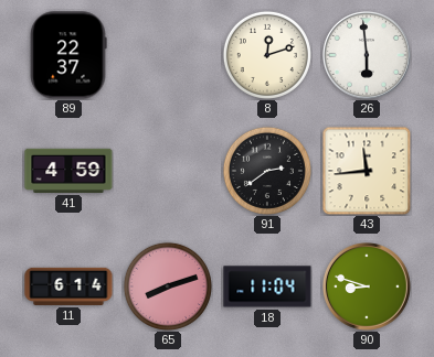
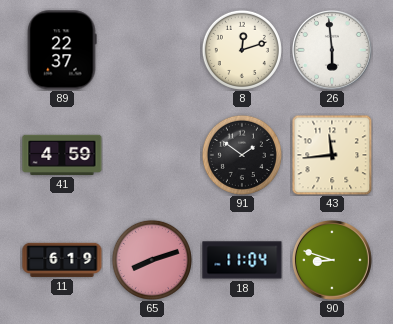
91: 2:39 -> 1:51
11: 6:14 -> 6:19
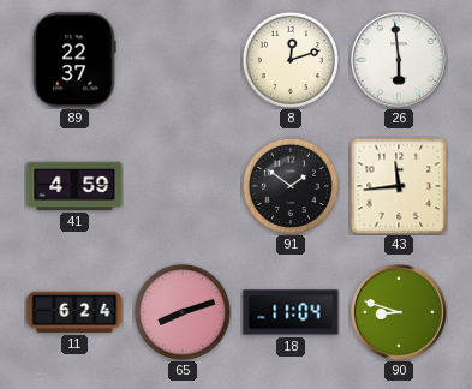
11: 6:19 -> 6:24
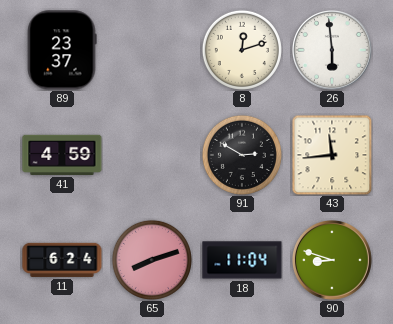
89: 22:37 -> 23:37
91: 1:51 -> 2:50
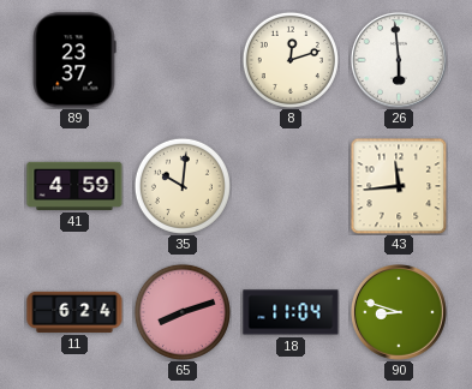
35: none -> 10:01
91: 2:50 -> none
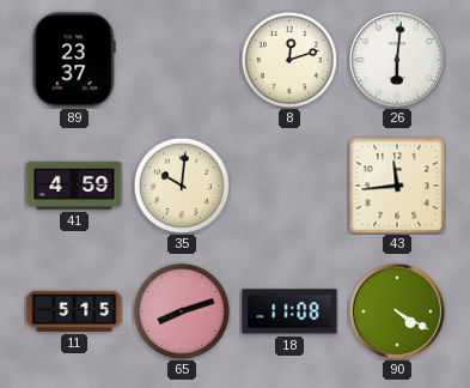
26: 5:59 -> 6:01
11: 6:24 -> 5:15
18: 11:04 -> 11:08
90: 8:48 -> 4:20
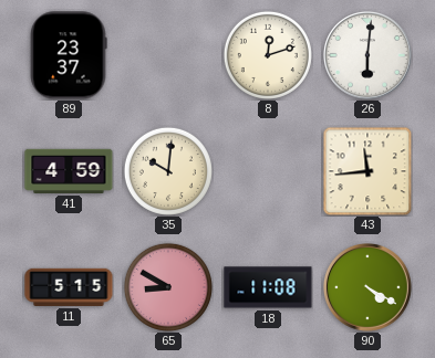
65: 8:12 -> 8:50
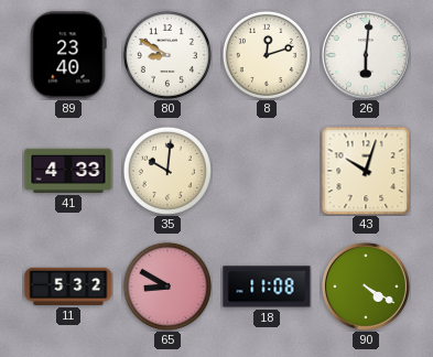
89: 23:37 -> 23:40
80: none -> 8:50
41: 4:59 -> 4:33
43: 11:44 -> 10:03
11: 5:15 -> 5:32
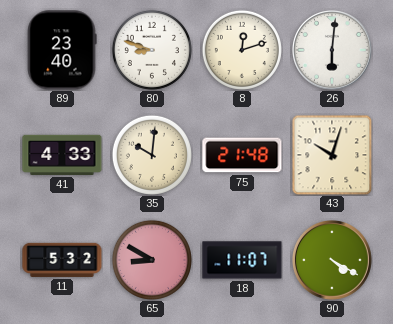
80: 8:50 -> 8:48
75: none -> 21:48
18: 11:08 -> 11:07
